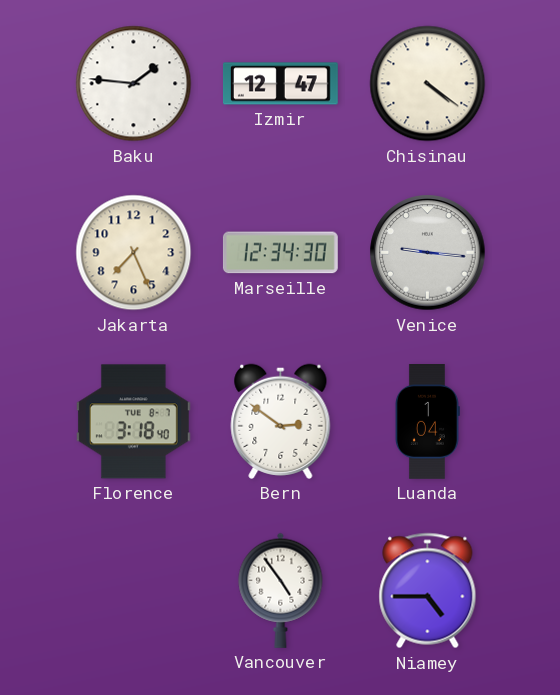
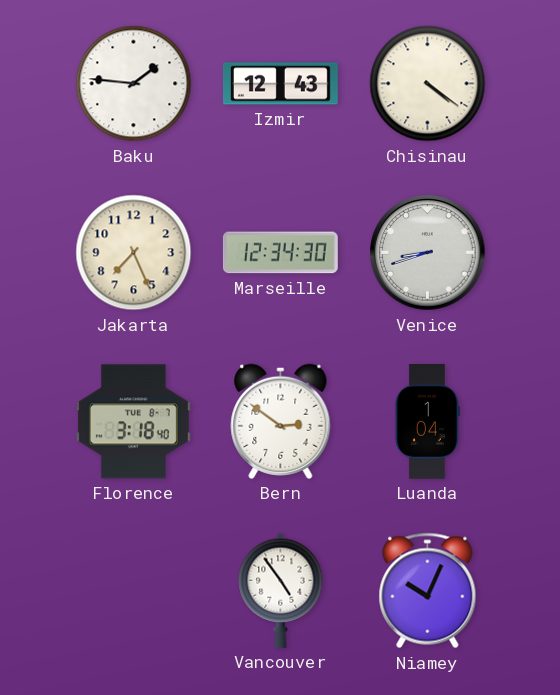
Izmir: 12:47 -> 12:43
Venice: 9:16 -> 8:42
Niamey: 4:45 -> 10:04
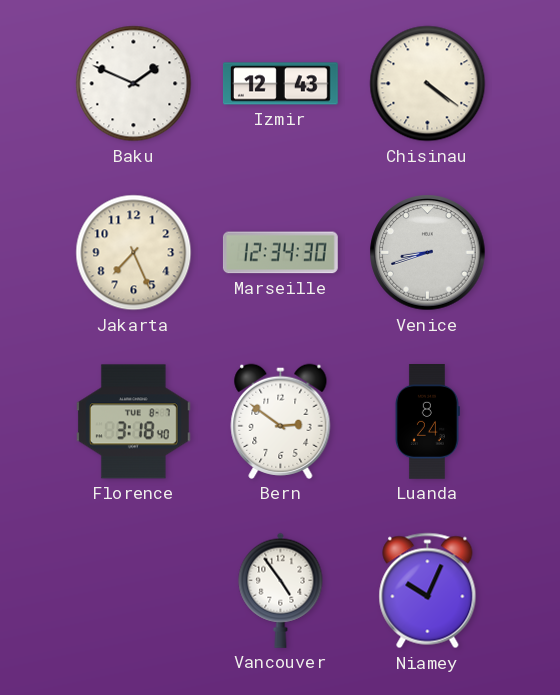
Baku: 1:46 -> 1:49
Luanda: 1:04 -> 8:24
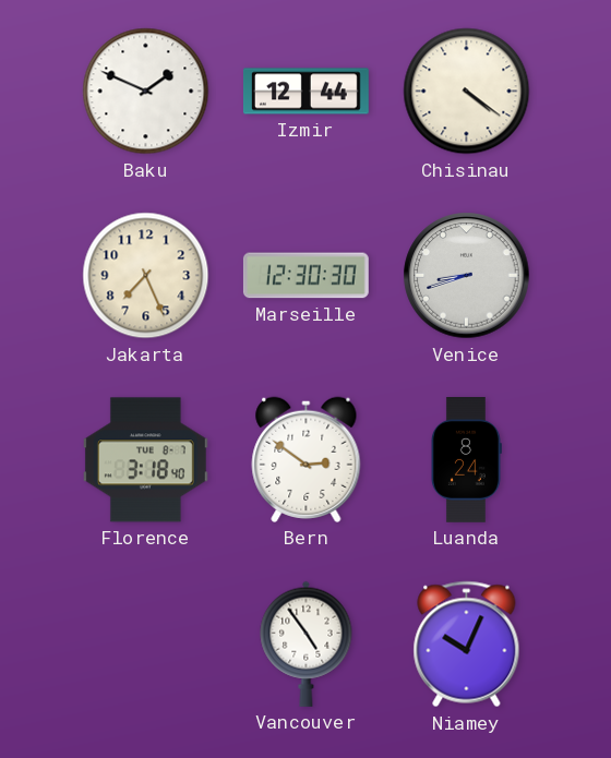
Izmir: 12:43 -> 12:44
Marseille: 12:34 -> 12:30
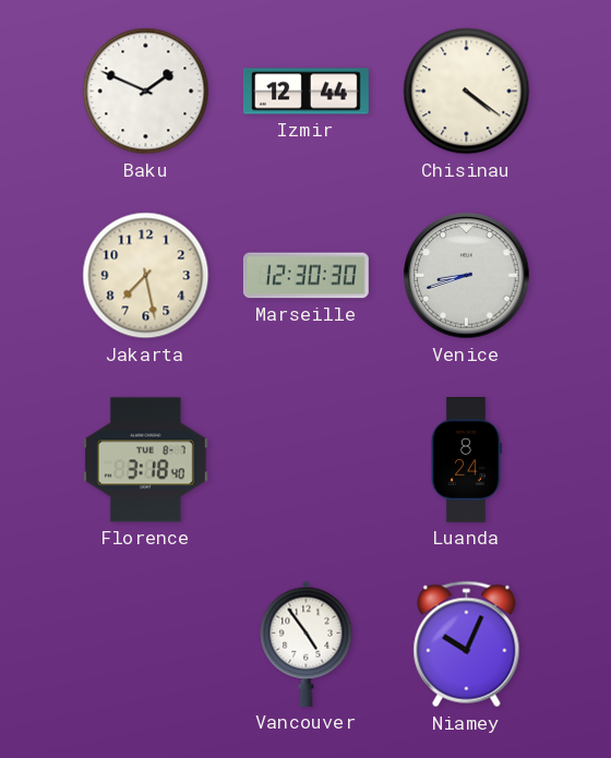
Jakarta: 7:26 -> 7:28
Bern: 2:51 -> none
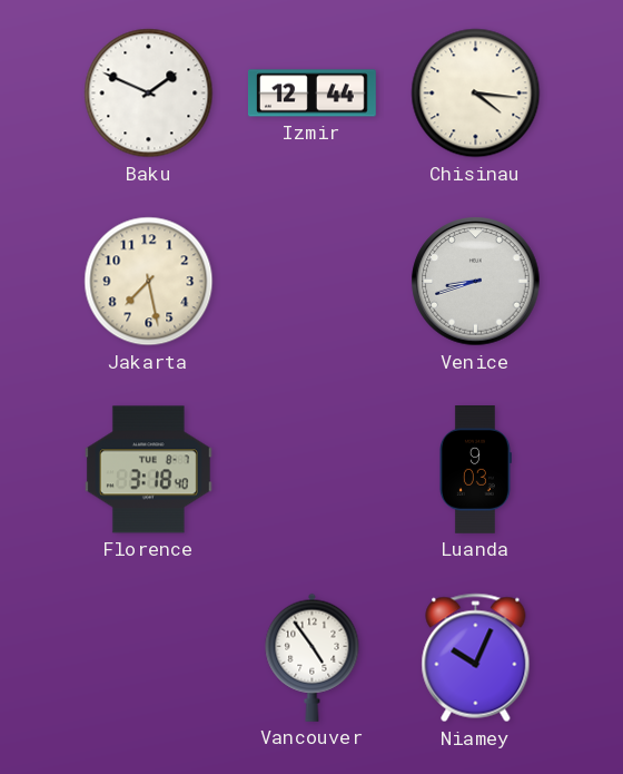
Chisinau: 4:21 -> 4:16
Marseille: 12:30 -> none
Luanda: 8:24 -> 9:03
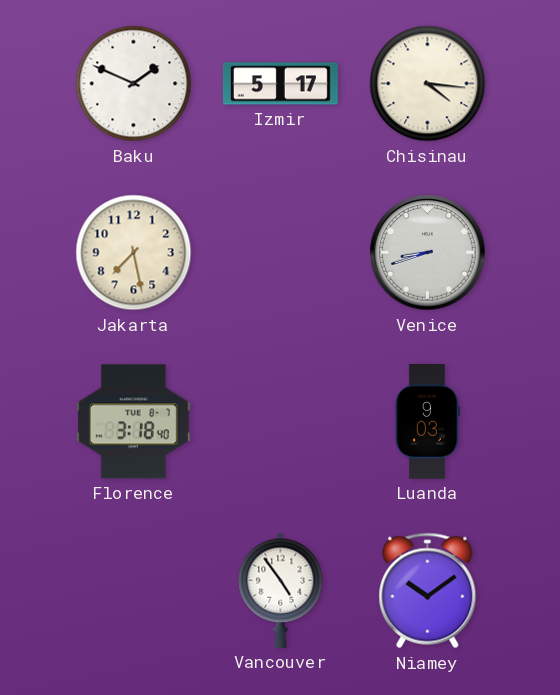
Izmir: 12:44 -> 5:17
Niamey: 10:04 -> 10:09
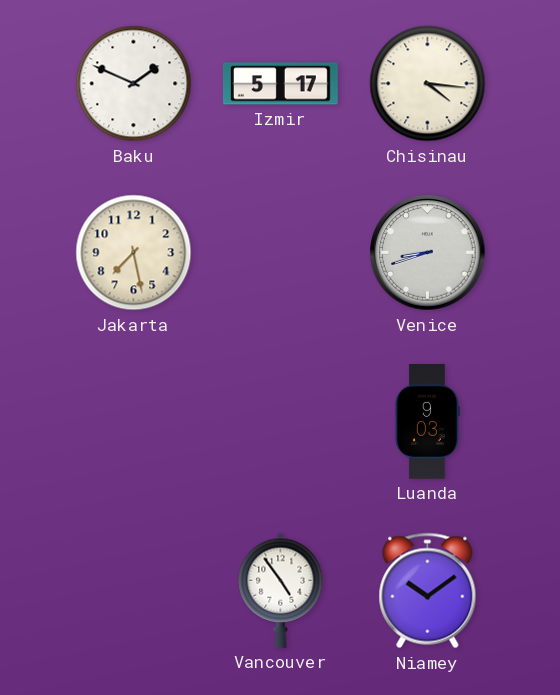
Florence: 3:18 -> none
